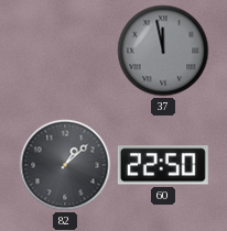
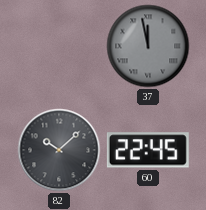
82: 1:08 -> 10:08
60: 22:50 -> 22:45
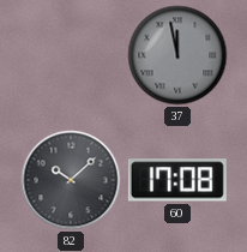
60: 22:45 -> 17:08
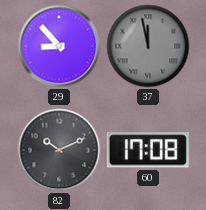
29: none -> 8:53
82: 10:08 -> 10:11
